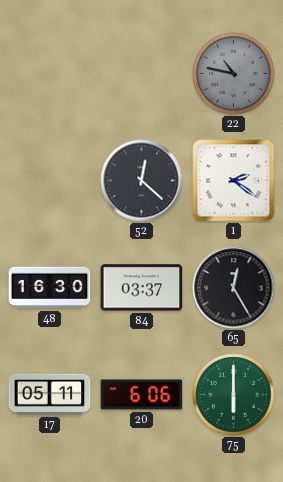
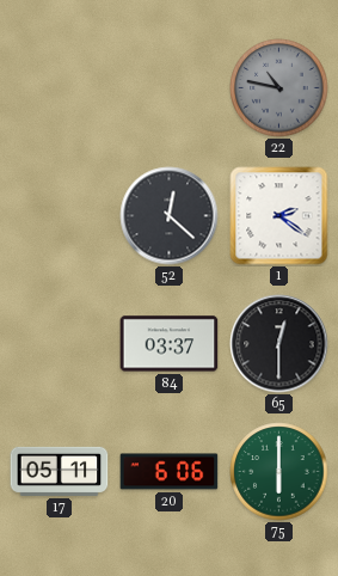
48: 16:30 -> none
65: 12:25 -> 12:30
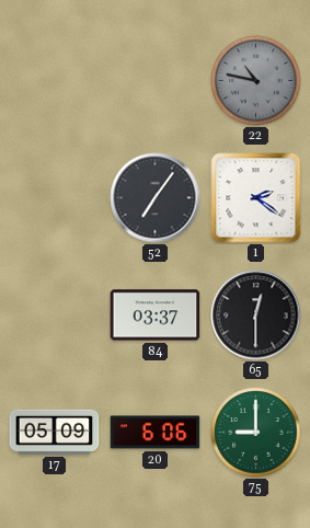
52: 12:22 -> 7:06
17: 05:11 -> 05:09
75: 6:00 -> 9:00
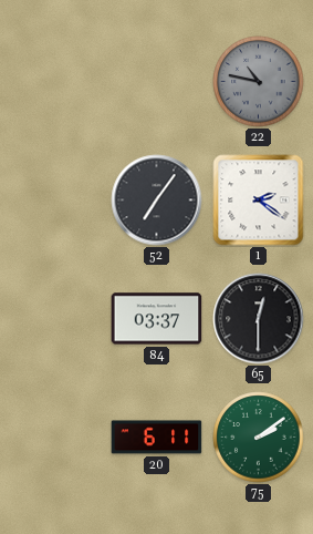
17: 05:09 -> none
20: 6:06 -> 6:11
75: 9:00 -> 2:09
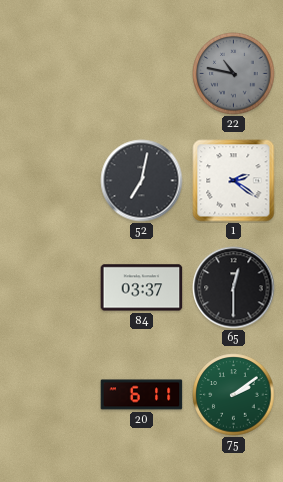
52: 7:06 -> 7:02
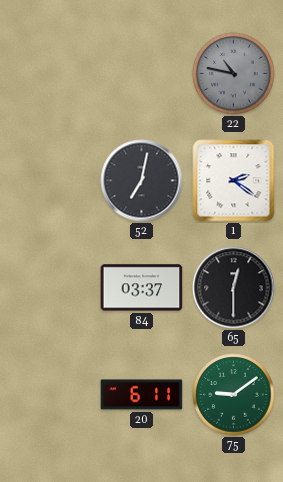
75: 2:09 -> 9:09
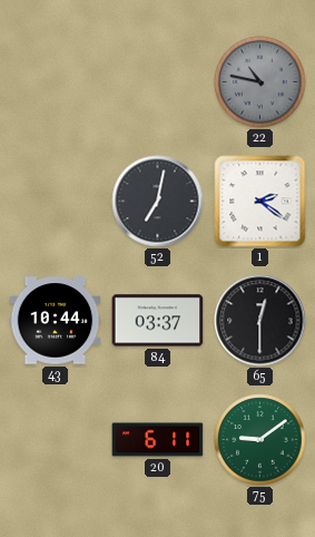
43: none -> 10:44
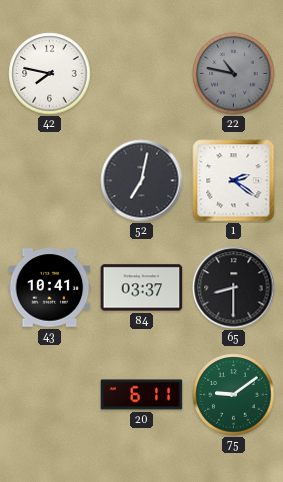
42: none -> 7:47
43: 10:44 -> 10:41
65: 12:30 -> 8:30
